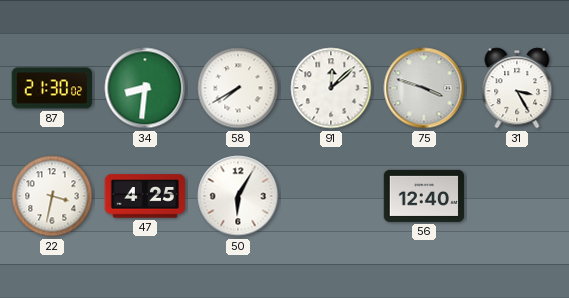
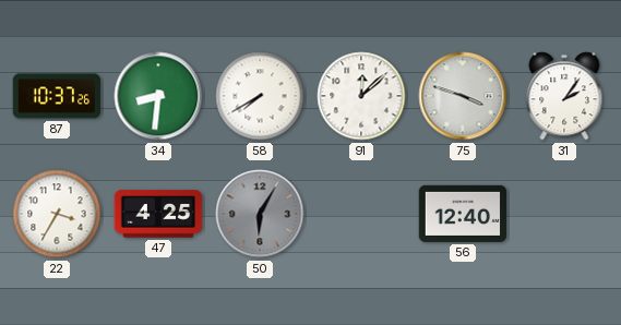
87: 21:30 -> 10:37
31: 3:25 -> 2:06
22: 3:32 -> 3:35
50 dial: white -> grey
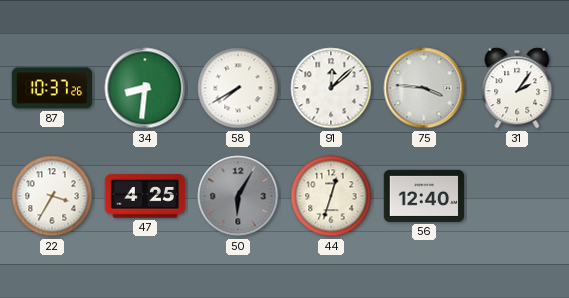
75: 3:48 -> 3:46
44: none -> 12:33
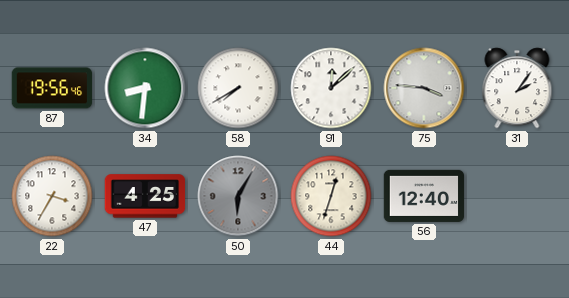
87: 10:37 -> 19:56
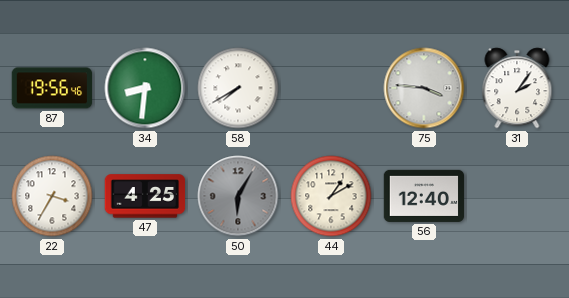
91: 12:08 -> none
44: 12:33 -> 1:10
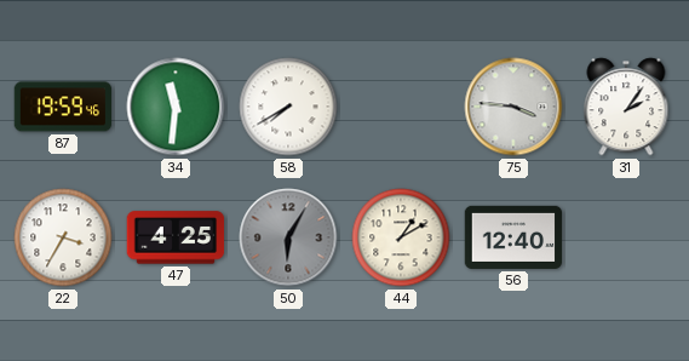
87: 19:56 -> 19:59
34: 8:31 -> 11:31
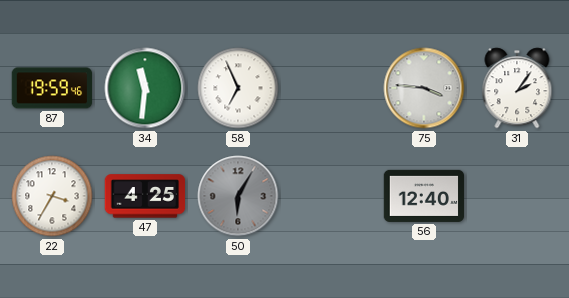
58: 7:40 -> 6:56
44: 1:10 -> none
